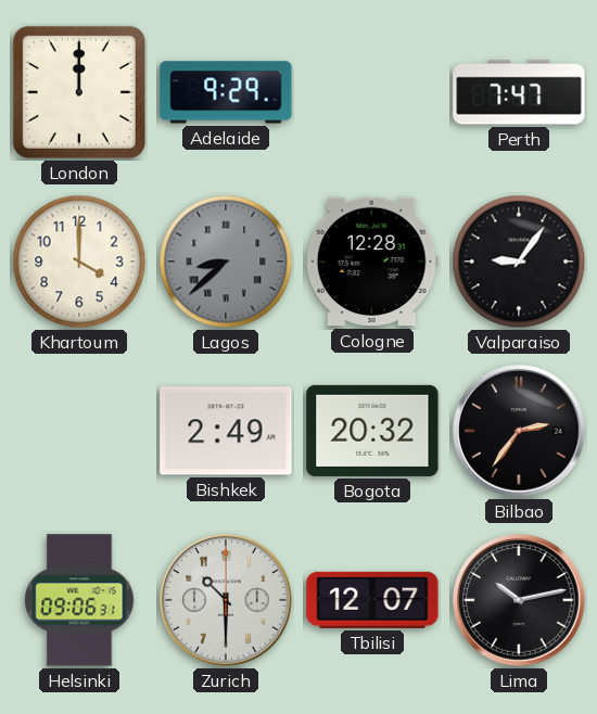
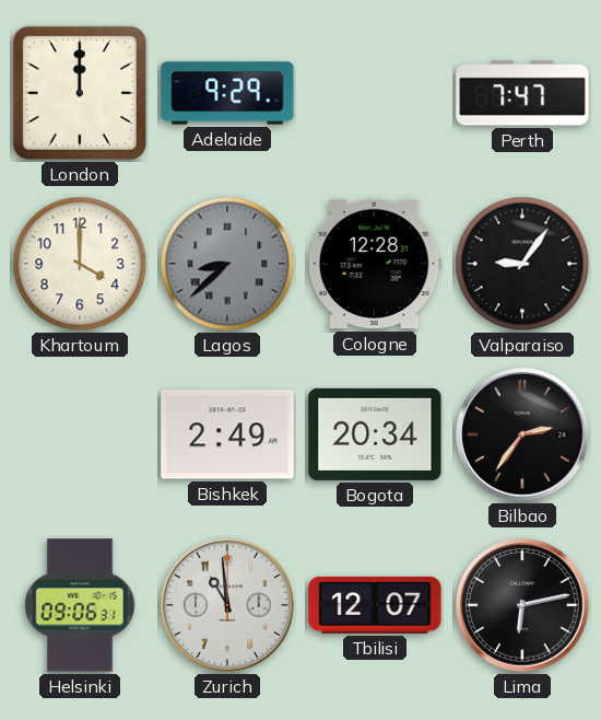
Bogota: 20:32 -> 20:34
Zurich: 10:30 -> 10:59
Lima: 10:13 -> 6:13
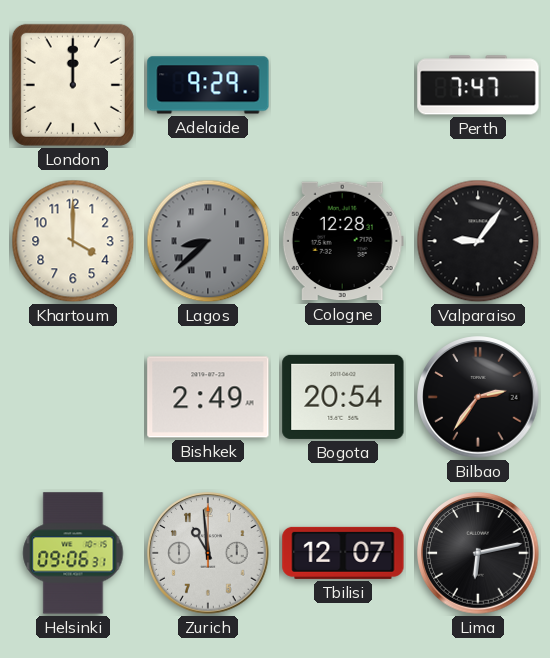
Bogota: 20:34 -> 20:54
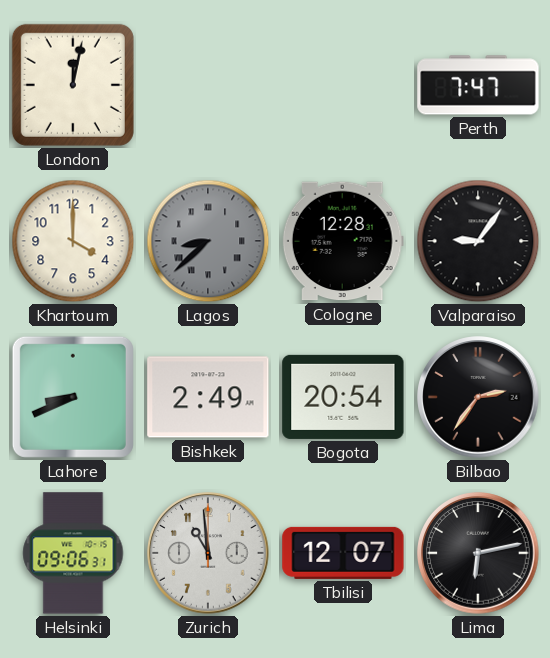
London: 12:00 -> 12:02
Adelaide: 9:29 -> none
Lahore: none -> 8:41
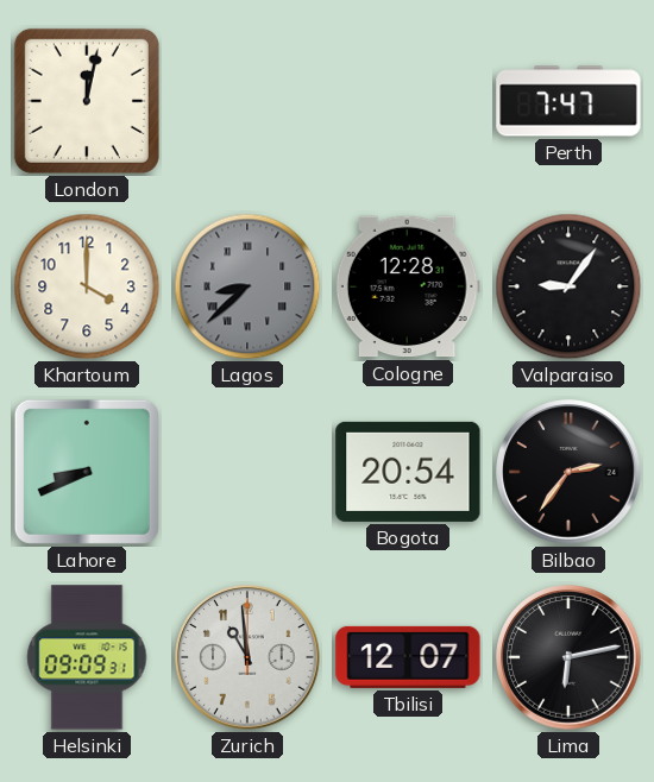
Bishkek: 2:49 -> none
Helsinki: 09:06 -> 09:09
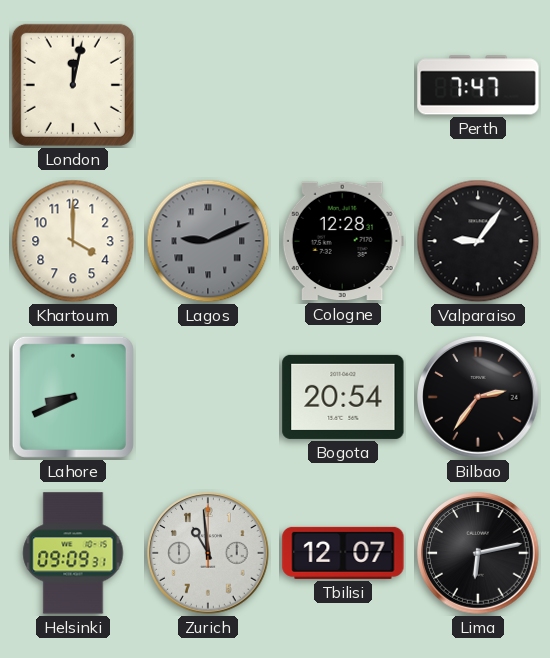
Lagos: 8:38 -> 9:11
